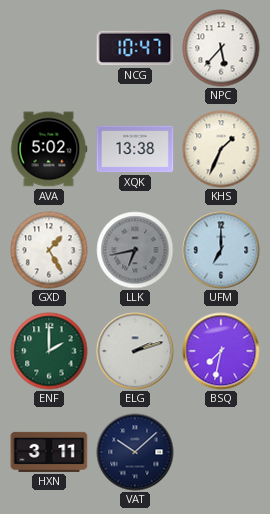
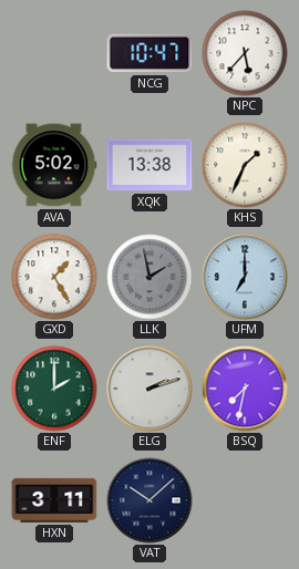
LLK: 6:43 -> 1:58
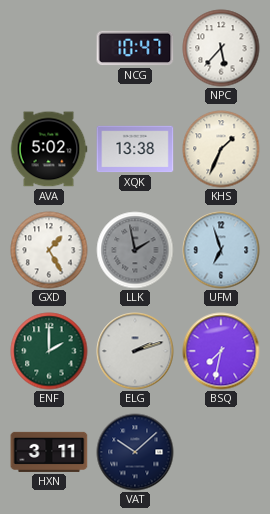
UFM: 7:00 -> 6:57
